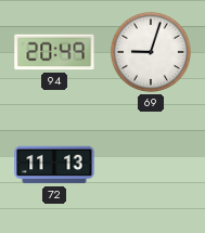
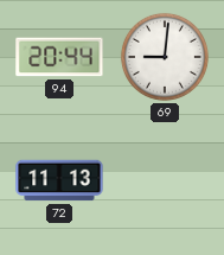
94: 20:49 -> 20:44
69: 9:03 -> 9:01
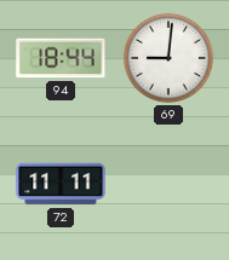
94: 20:44 -> 18:44
72: 11:13 -> 11:11
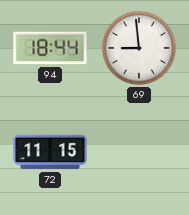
69: 9:01 -> 8:59
72: 11:11 -> 11:15
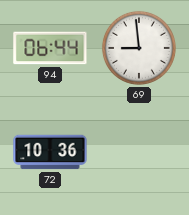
94: 18:44 -> 06:44
72: 11:15 -> 10:36
